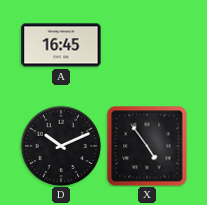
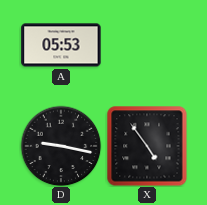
A: 16:45 -> 05:53
D: 10:11 -> 9:17
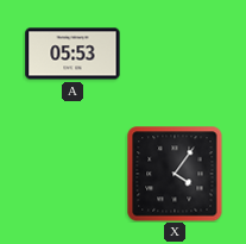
D: 9:17 -> none
X: 4:54 -> 4:06
